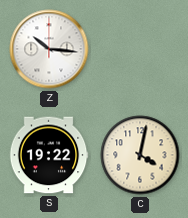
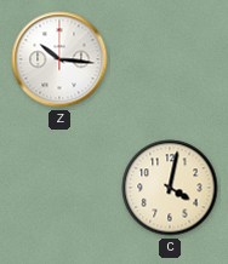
S: 19:22 -> none
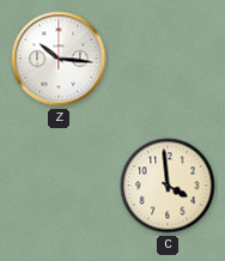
C: 4:02 -> 3:59
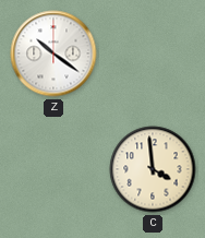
Z: 10:16 -> 10:21
